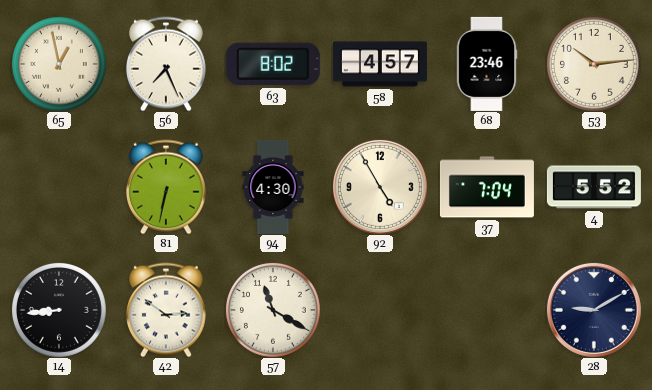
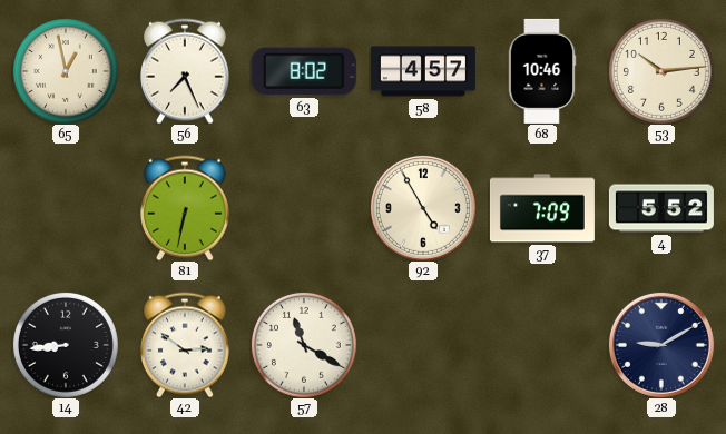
68: 23:46 -> 10:46
94: 4:30 -> none
37: 7:04 -> 7:09
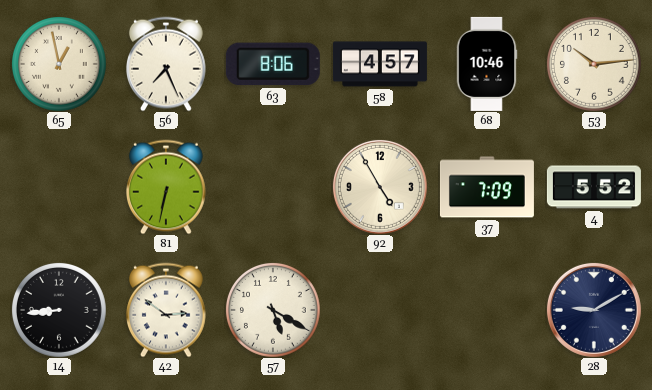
63: 8:02 -> 8:06
57: 11:20 -> 5:20
